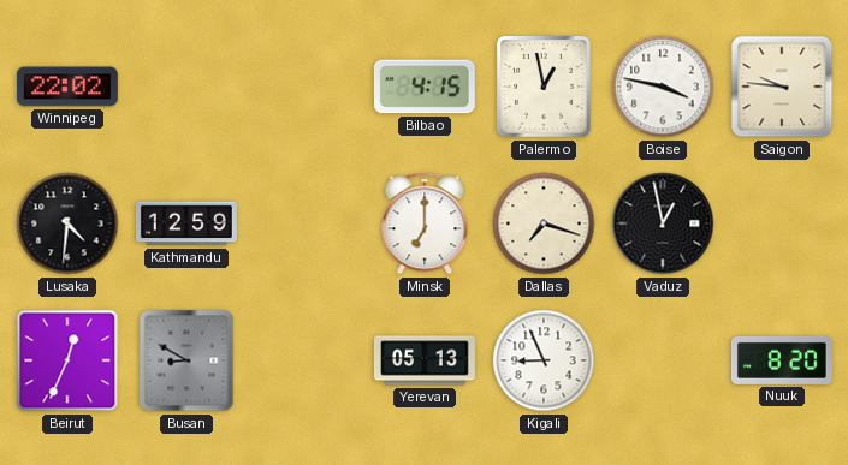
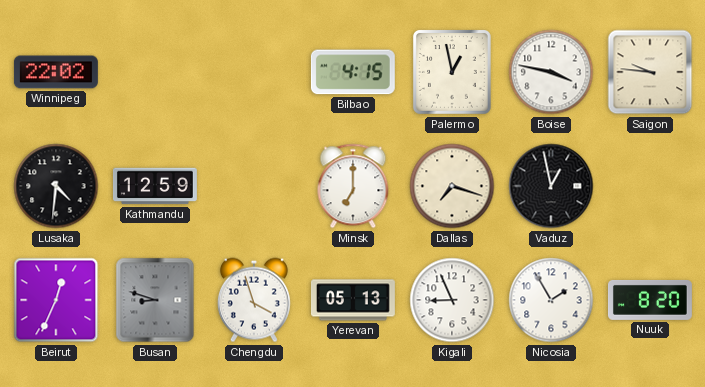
Busan: 8:50 -> 8:48
Chengdu: none -> 3:57
Nicosia: none -> 1:55
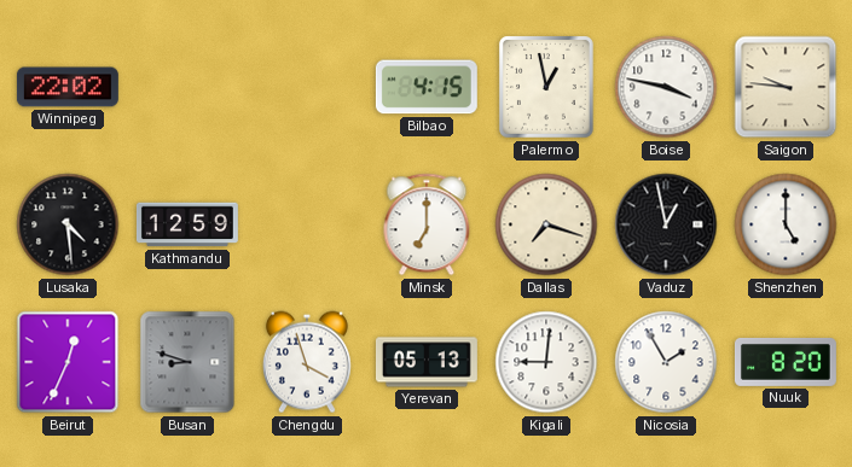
Lusaka: 4:31 -> 4:29
Shenzhen: none -> 5:00
Kigali: 8:56 -> 9:01
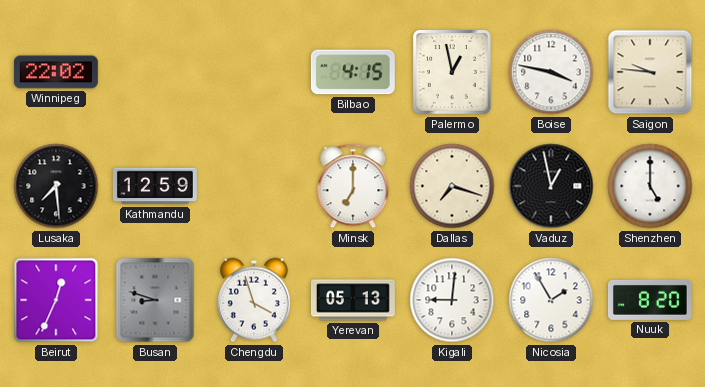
Lusaka: 4:29 -> 7:29
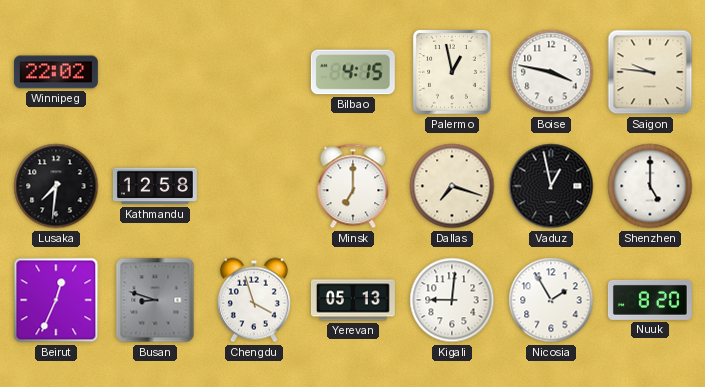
Lusaka: 7:29 -> 7:31
Kathmandu: 12:59 -> 12:58
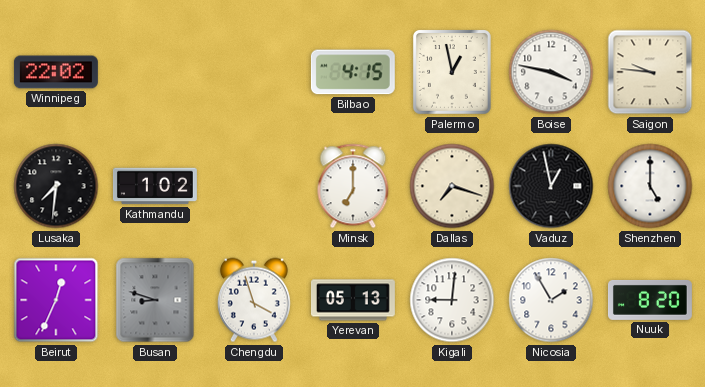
Kathmandu: 12:58 -> 1:02
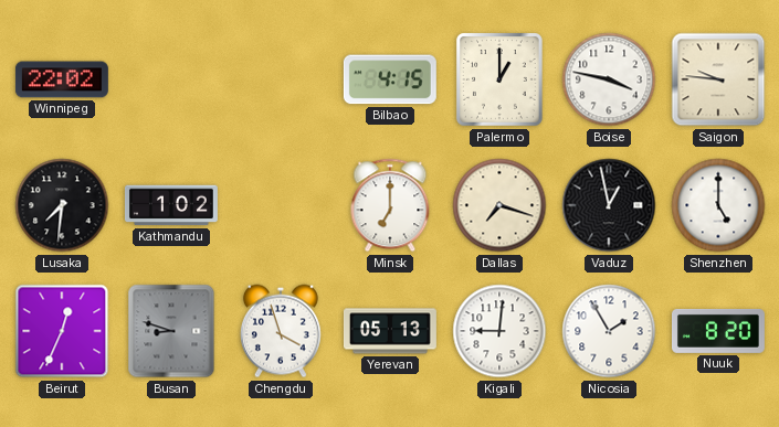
Palermo: 12:58 -> 1:00
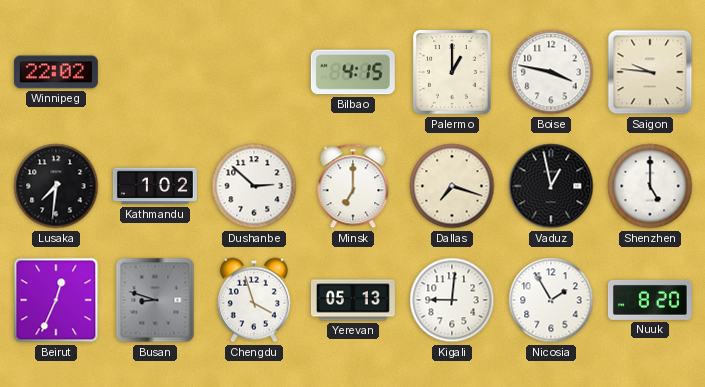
Dushanbe: none -> 2:52
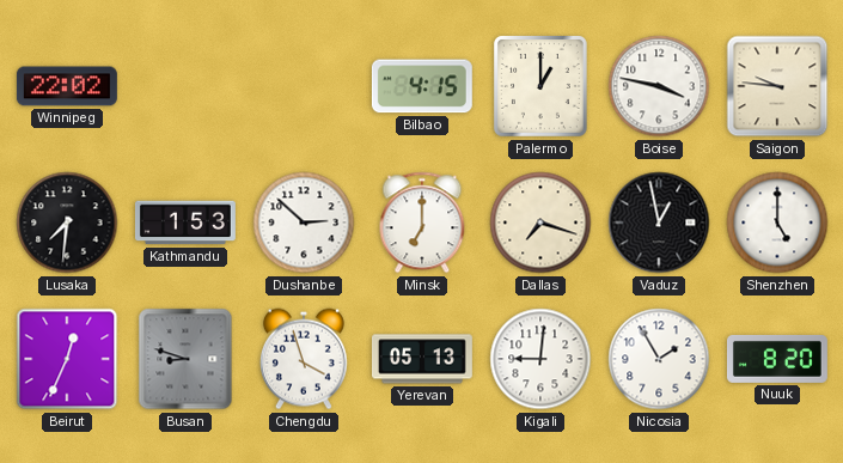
Kathmandu: 1:02 -> 1:53
